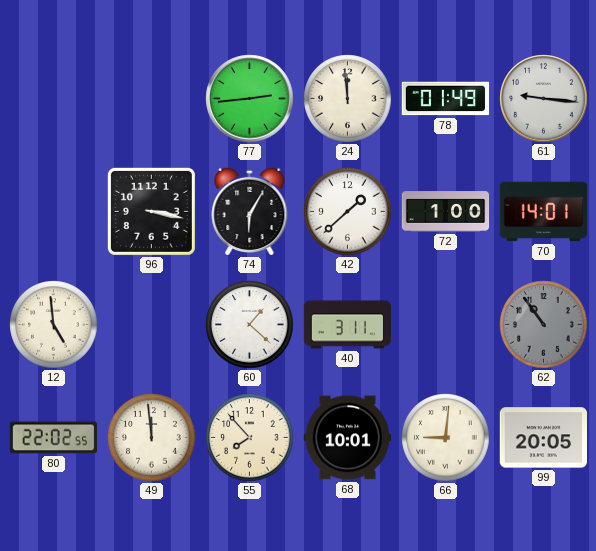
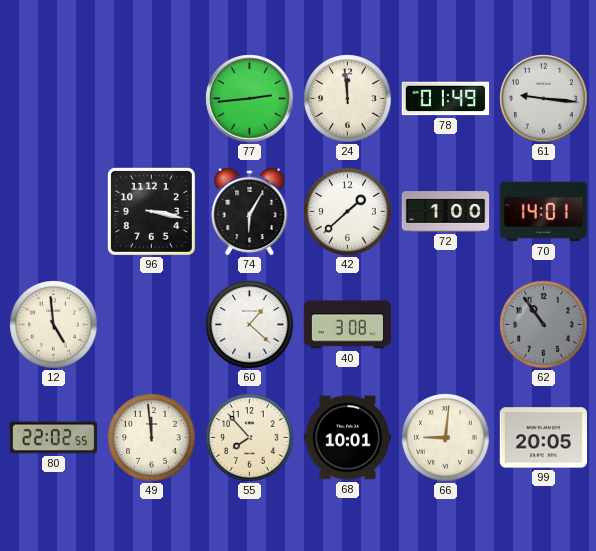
40: 3:11 -> 3:08
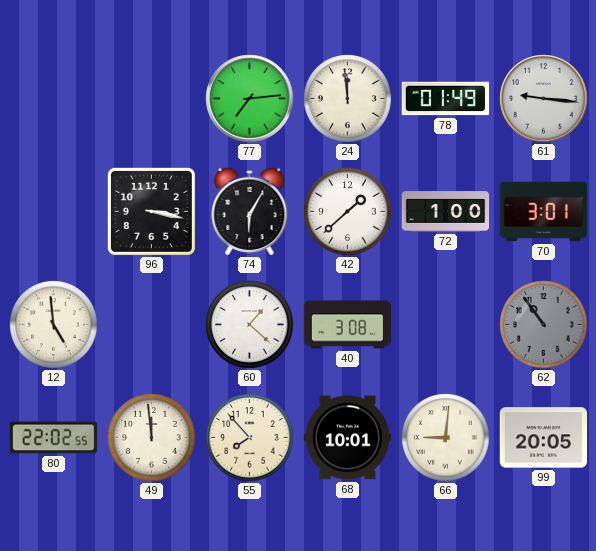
77: 2:44 -> 7:14
70: 14:01 -> 3:01
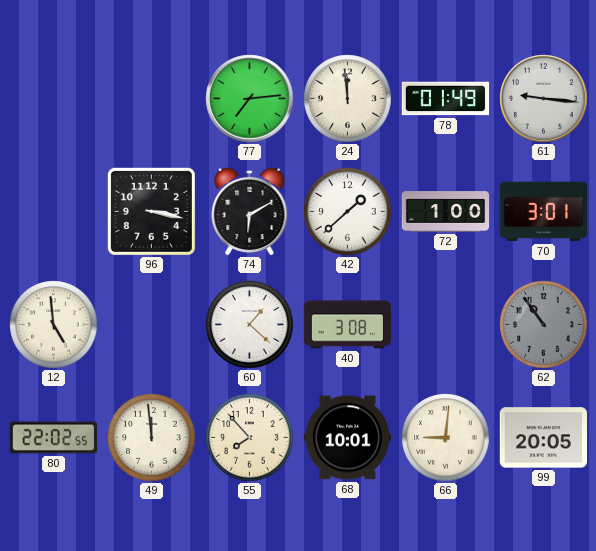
74: 6:05 -> 6:10
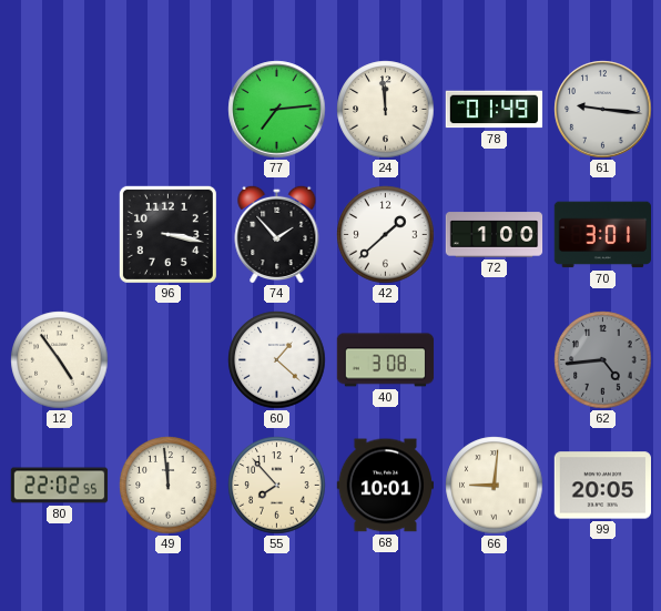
74: 6:10 -> 1:53
12: 4:59 -> 4:54
62: 10:54 -> 4:44
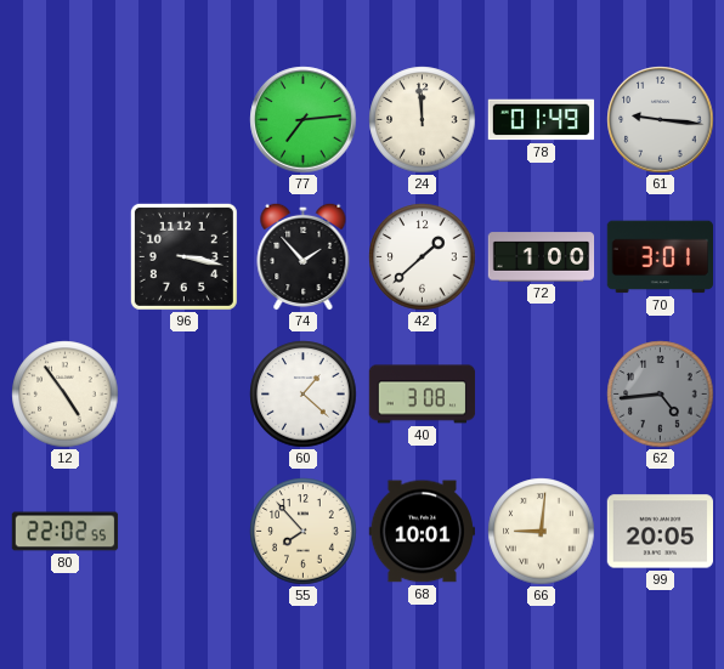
49: 11:59 -> none
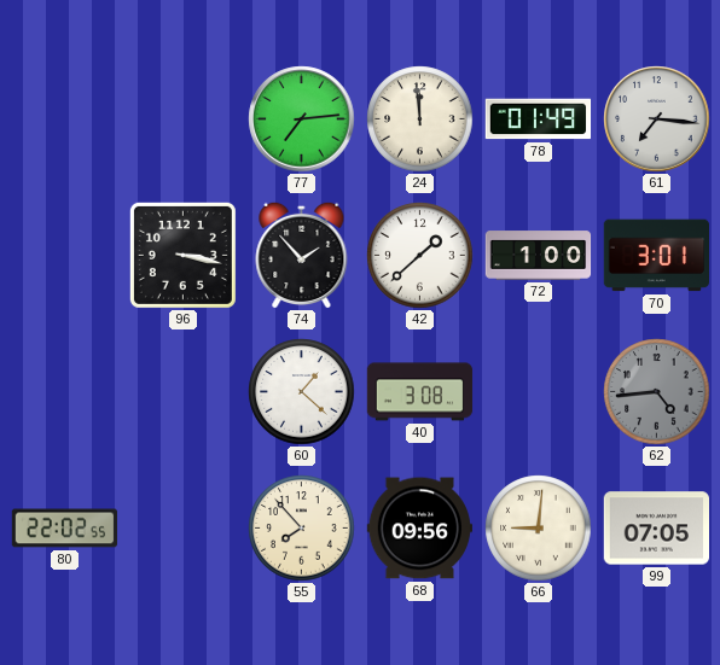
61: 9:16 -> 7:16
12: 4:54 -> none
68: 10:01 -> 09:56
99: 20:05 -> 07:05
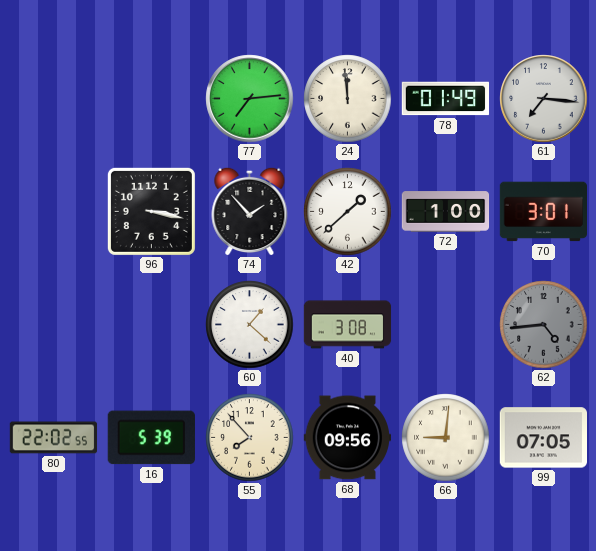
16: none -> 5:39
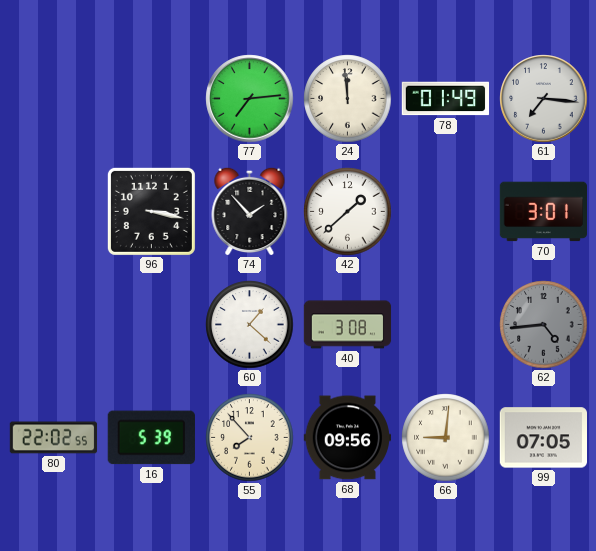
72: 1:00 -> none
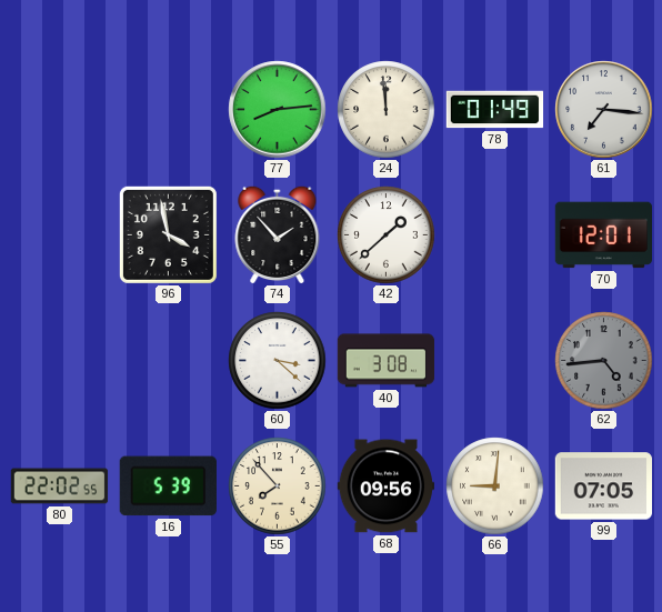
77: 7:14 -> 8:14
96: 3:17 -> 3:58
70: 3:01 -> 12:01
60: 1:22 -> 3:22
